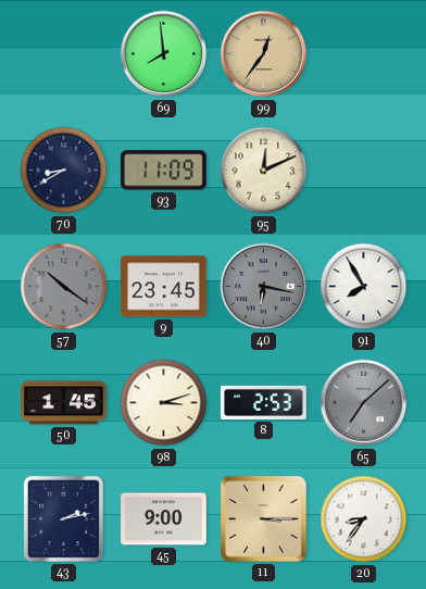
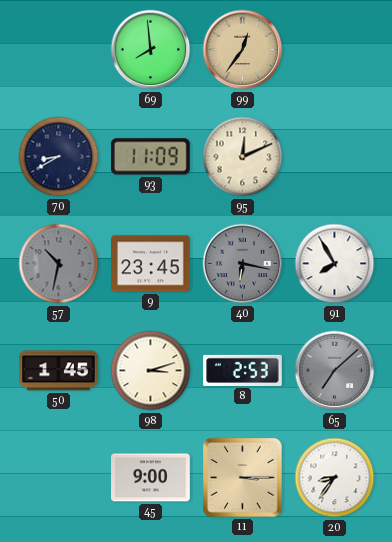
57: 10:21 -> 10:32
43: 2:13 -> none
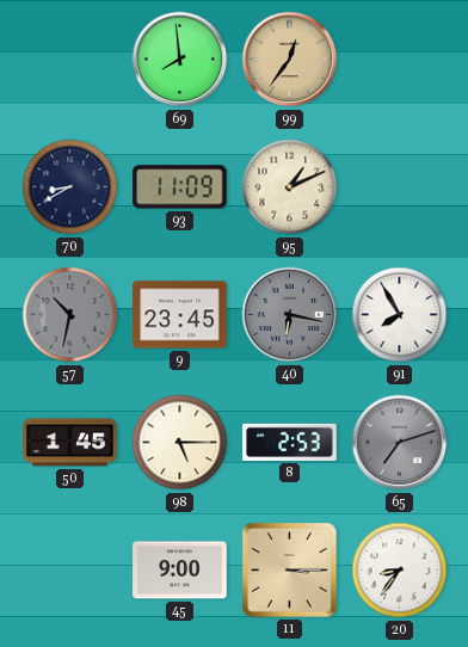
95: 12:11 -> 1:11
98: 3:12 -> 5:15
65: 7:08 -> 7:12
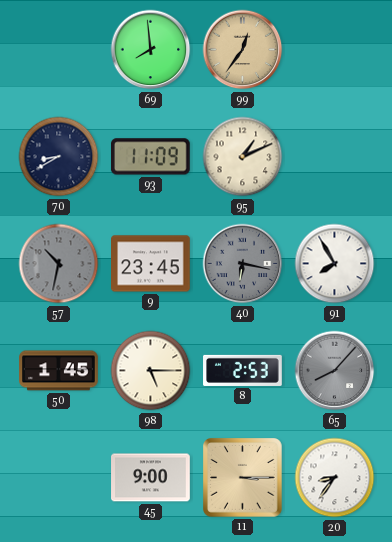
65: 7:12 -> 8:07
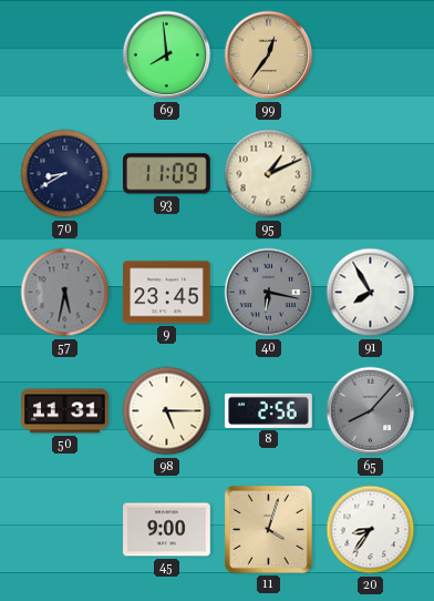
57: 10:32 -> 5:32
50: 1:45 -> 11:31
8: 2:53 -> 2:56
11: 3:15 -> 4:03
